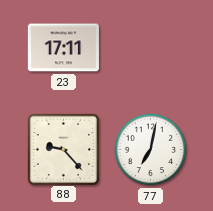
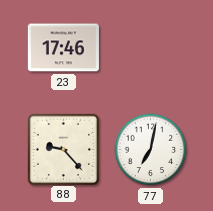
23: 17:11 -> 17:46
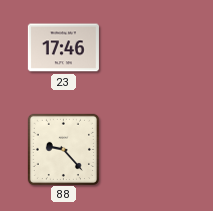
77: 7:02 -> none
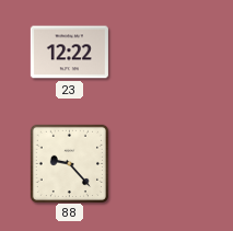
23: 17:46 -> 12:22
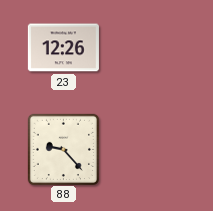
23: 12:22 -> 12:26
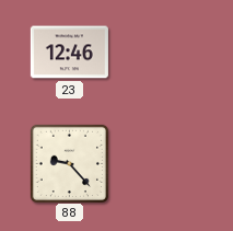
23: 12:26 -> 12:46
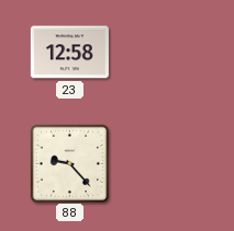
23: 12:46 -> 12:58
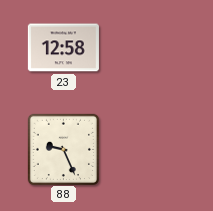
88: 9:23 -> 9:26
